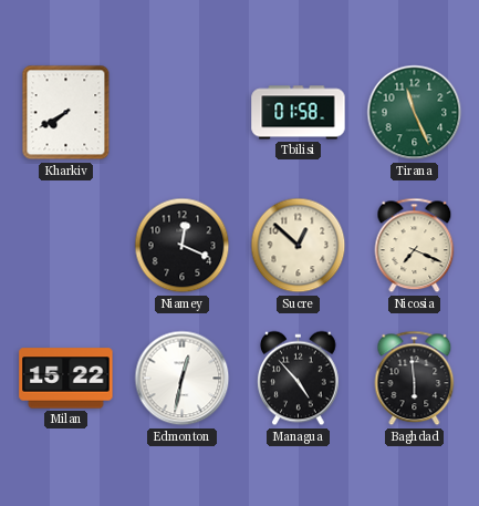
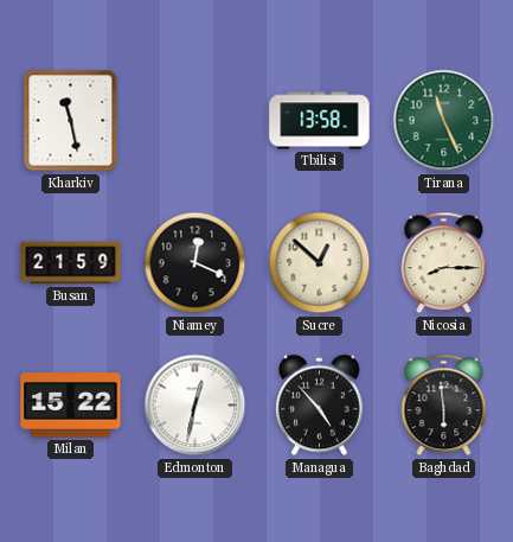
Kharkiv: 7:40 -> 11:28
Tbilisi: 01:58 -> 13:58
Busan: none -> 21:59
Nicosia: 7:19 -> 8:15
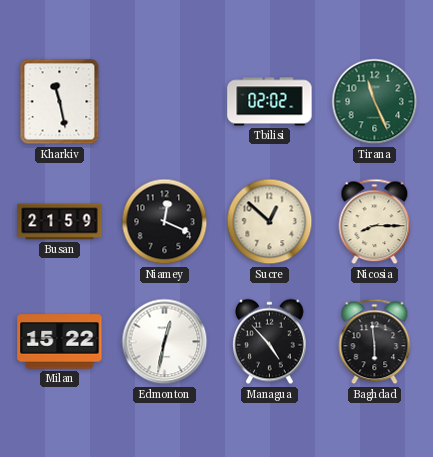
Tbilisi: 13:58 -> 02:02
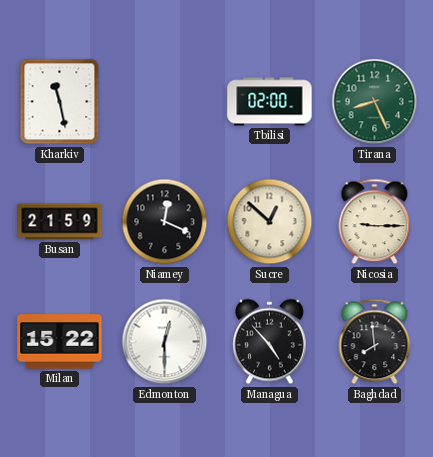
Tbilisi: 02:02 -> 02:00
Tirana: 11:26 -> 8:26
Nicosia: 8:15 -> 9:15
Edmonton: 12:32 -> 12:30
Baghdad: 5:59 -> 7:59
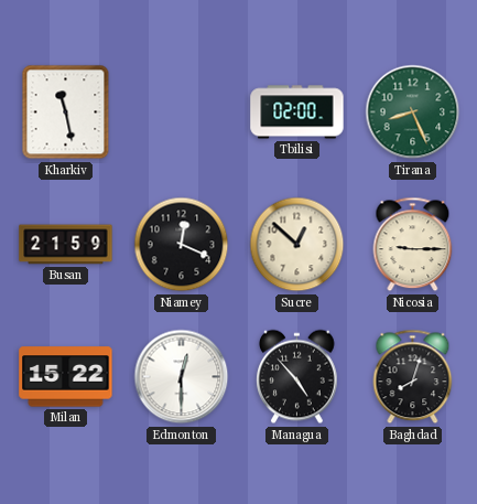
Baghdad: 7:59 -> 8:03
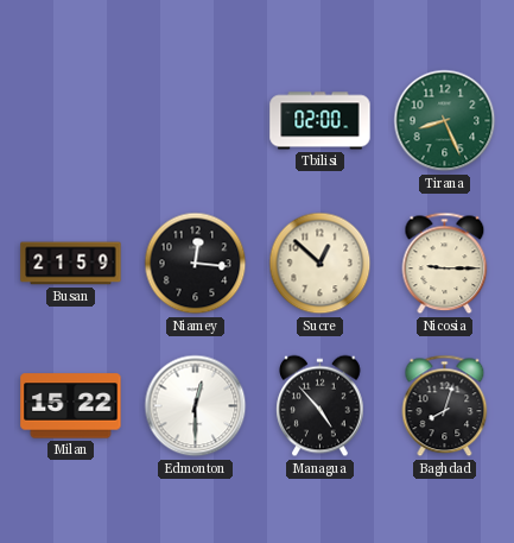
Kharkiv: 11:28 -> none
Niamey: 12:19 -> 12:16
